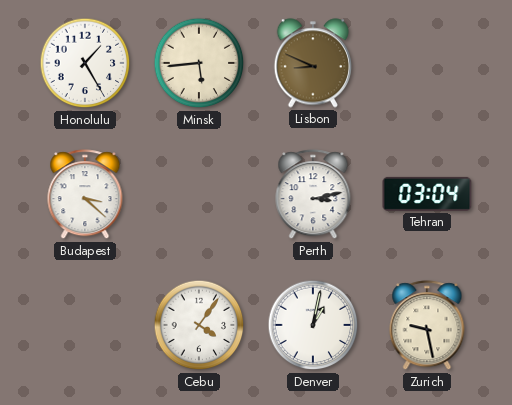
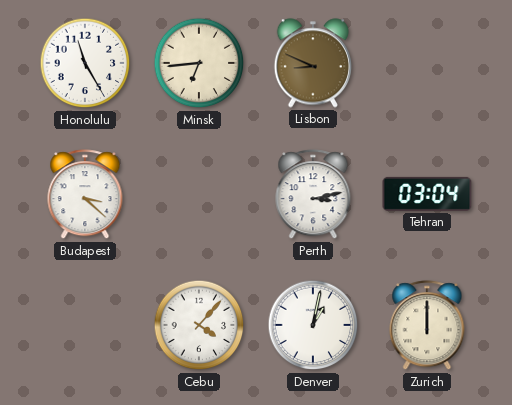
Honolulu: 1:25 -> 11:25
Minsk: 5:44 -> 6:44
Cebu: 4:06 -> 4:07
Zurich: 9:28 -> 12:00
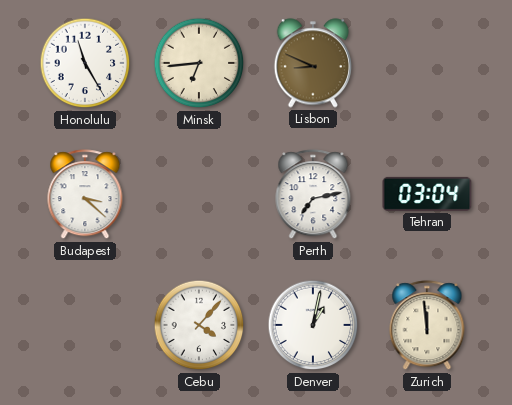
Perth: 3:13 -> 7:13
Zurich: 12:00 -> 11:59
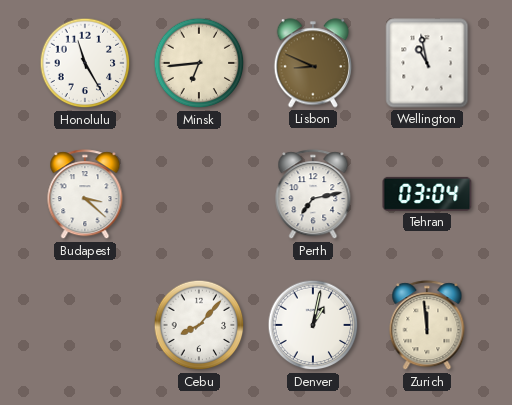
Wellington: none -> 10:58
Cebu: 4:07 -> 8:07
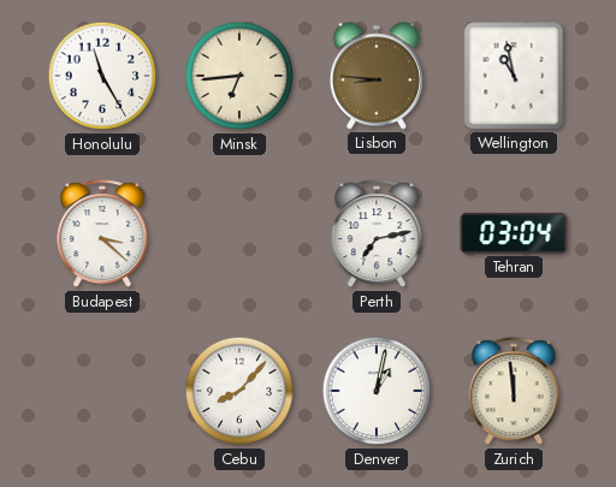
Lisbon: 8:49 -> 8:46
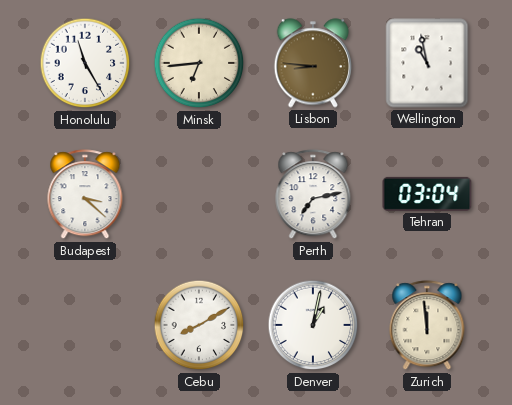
Cebu: 8:07 -> 8:10
